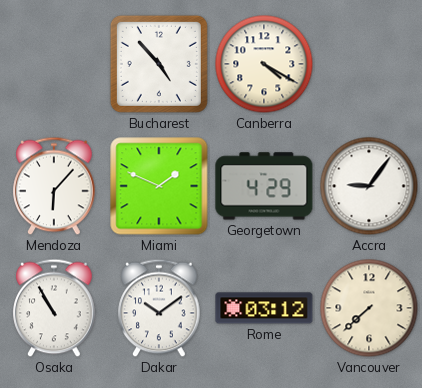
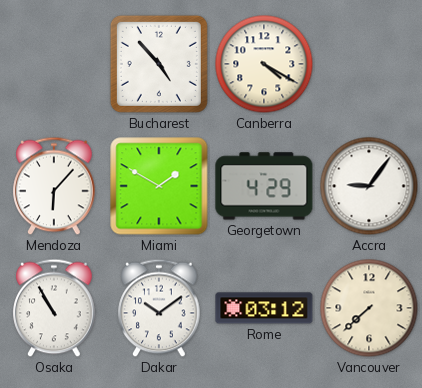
Miami: 1:49 -> 1:50
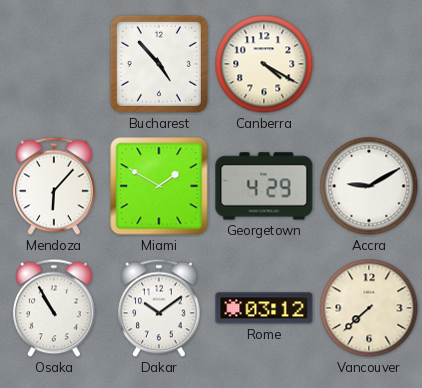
Accra: 9:06 -> 9:10
